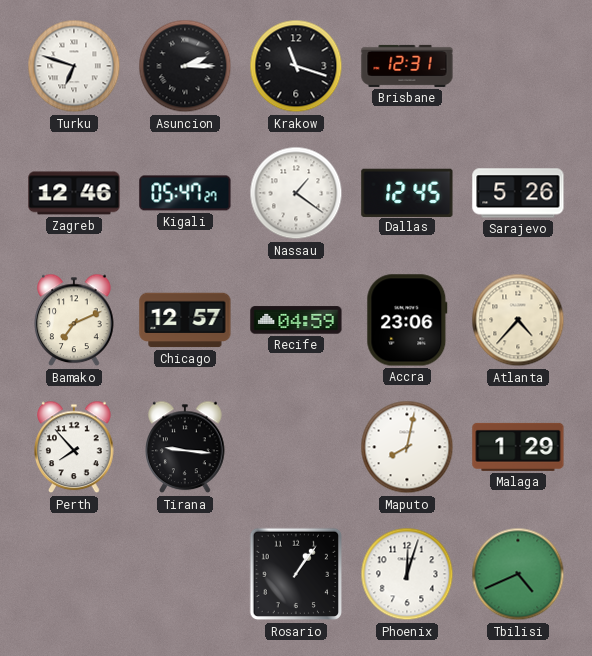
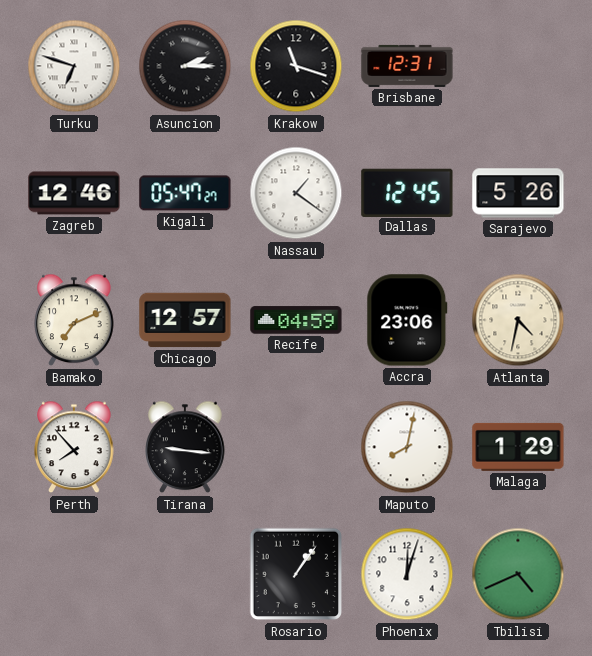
Atlanta: 4:37 -> 4:32
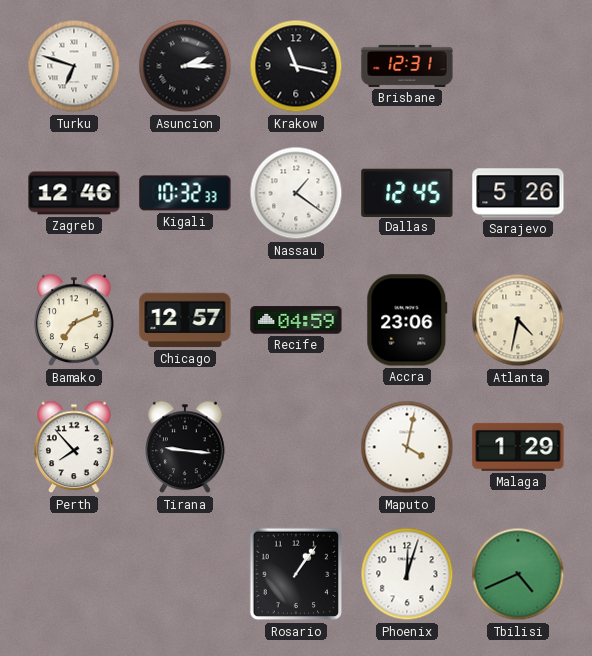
Krakow: 11:18 -> 11:17
Kigali: 05:47 -> 10:32
Maputo: 8:02 -> 4:02
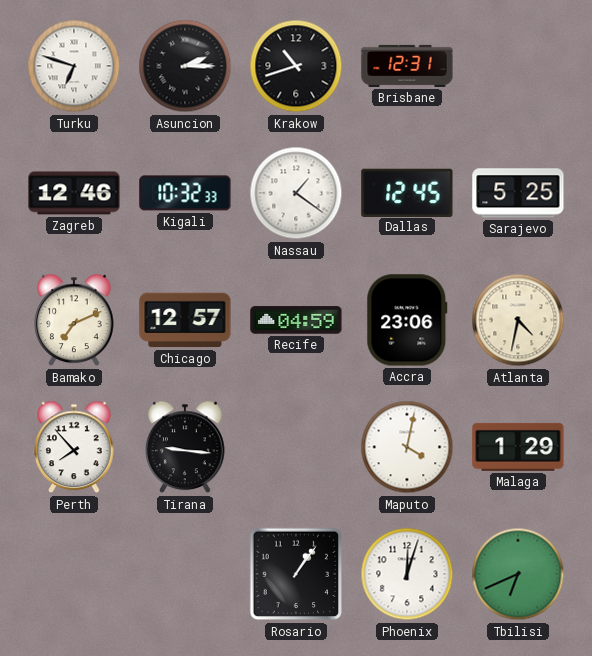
Krakow: 11:17 -> 10:42
Sarajevo: 5:26 -> 5:25
Tbilisi: 4:41 -> 6:41
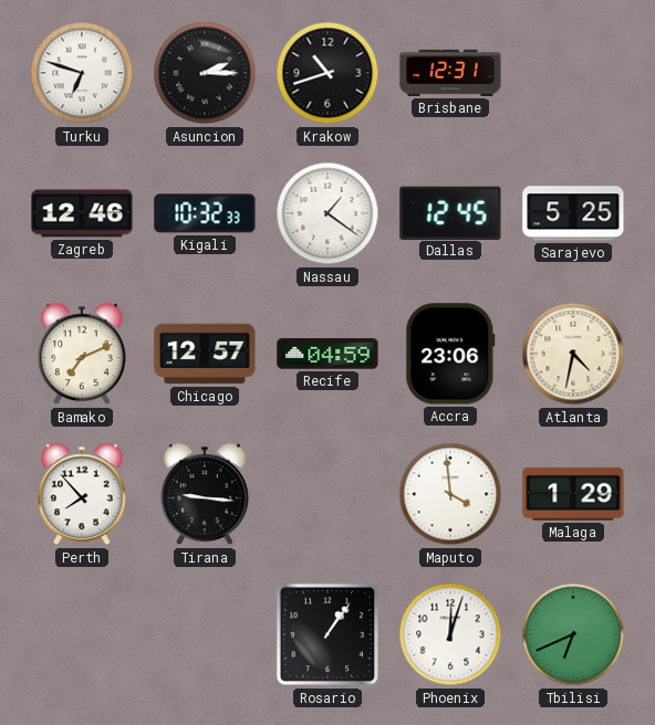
Maputo: 4:02 -> 3:59
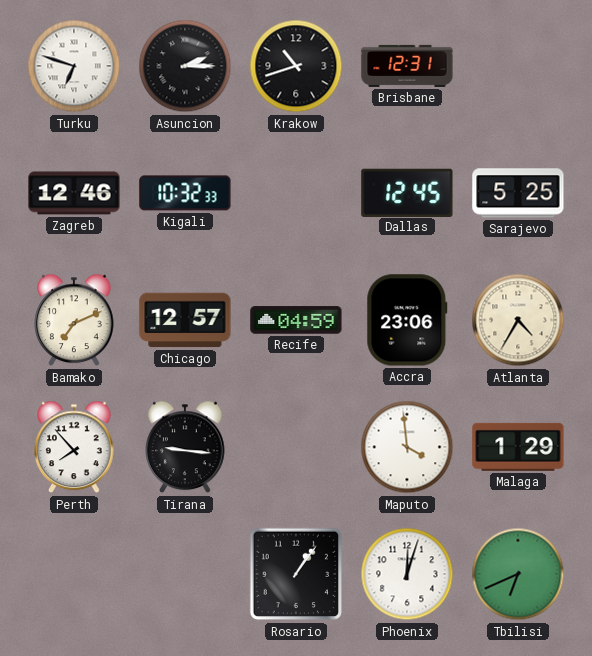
Nassau: 1:21 -> none
Atlanta: 4:32 -> 4:35
